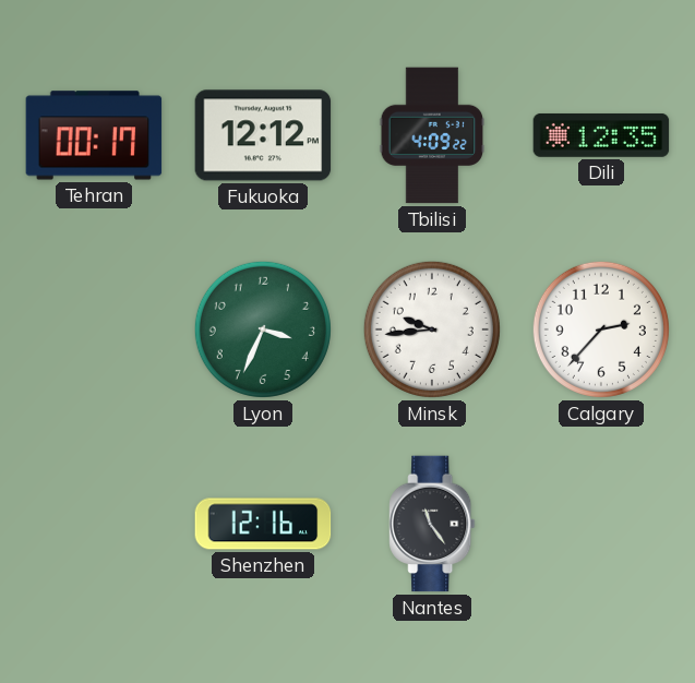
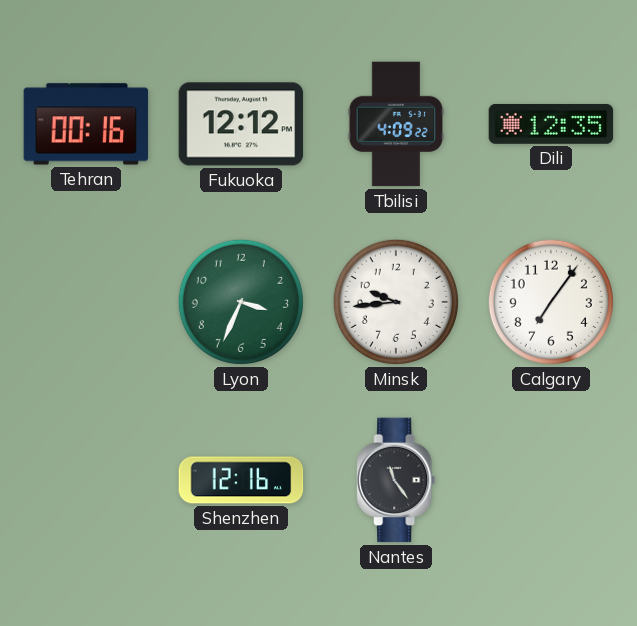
Tehran: 00:17 -> 00:16
Calgary: 2:37 -> 7:06
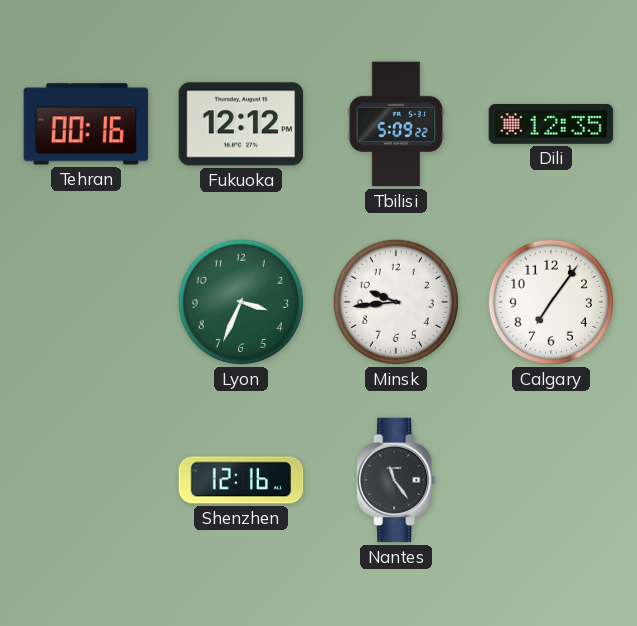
Tbilisi: 4:09 -> 5:09
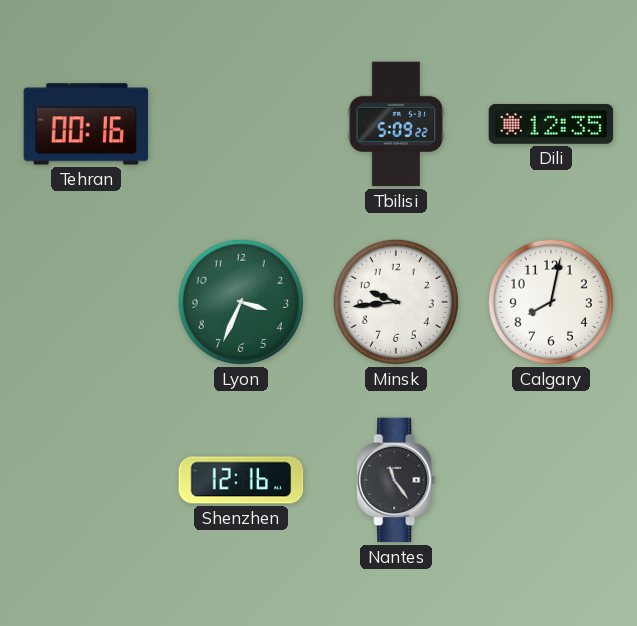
Fukuoka: 12:12 -> none
Calgary: 7:06 -> 8:02
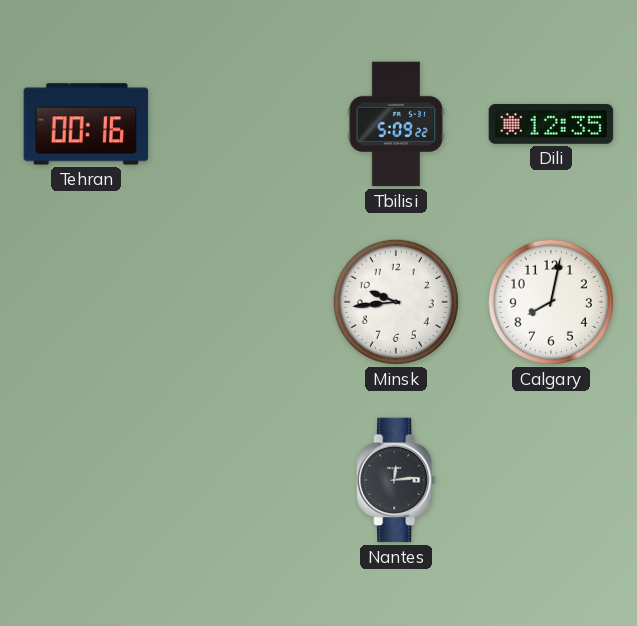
Lyon: 3:34 -> none
Shenzhen: 12:16 -> none
Nantes: 11:24 -> 12:14
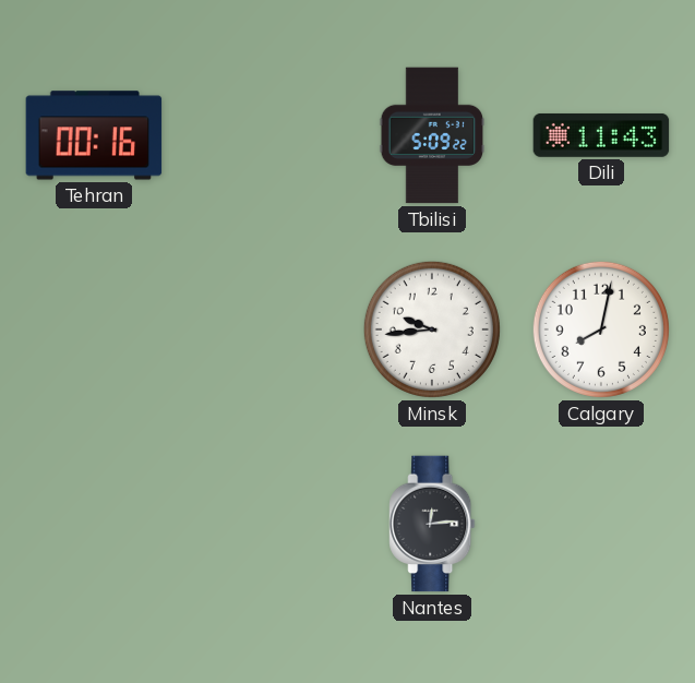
Dili: 12:35 -> 11:43
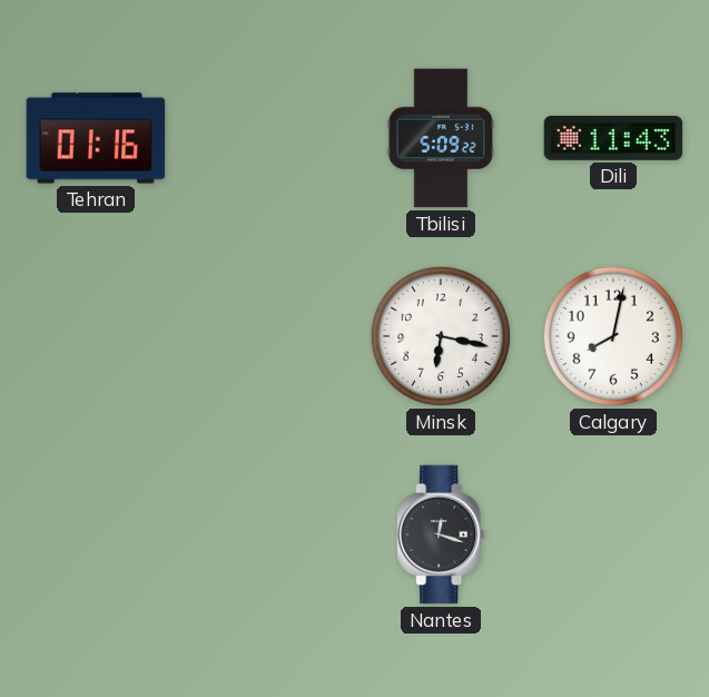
Tehran: 00:16 -> 01:16
Minsk: 9:44 -> 6:17
Nantes: 12:14 -> 12:18
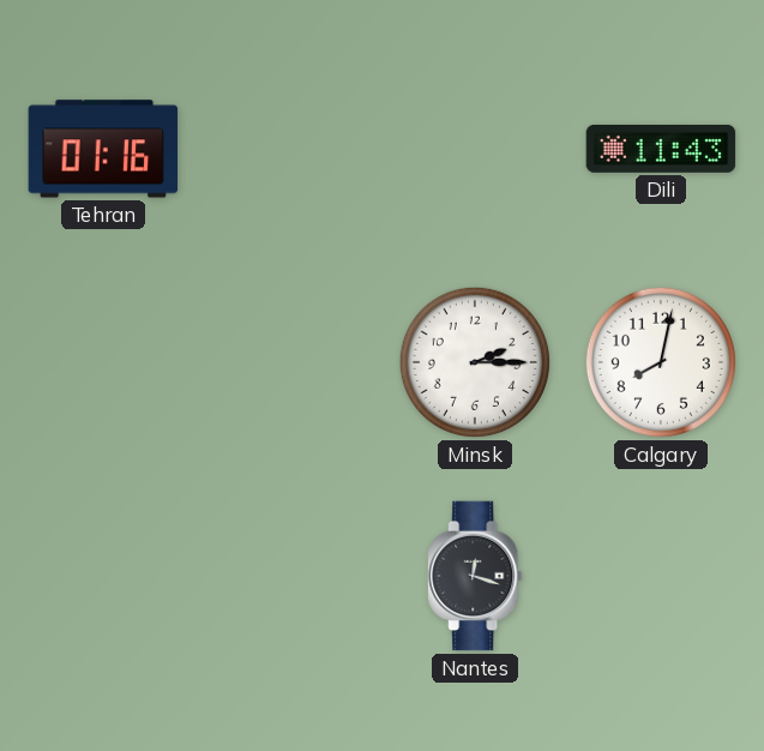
Tbilisi: 5:09 -> none
Minsk: 6:17 -> 2:15
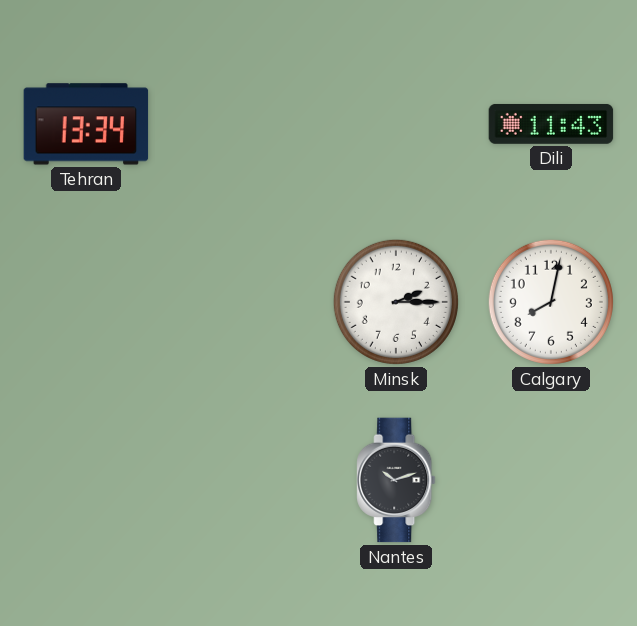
Tehran: 01:16 -> 13:34
Nantes: 12:18 -> 10:12
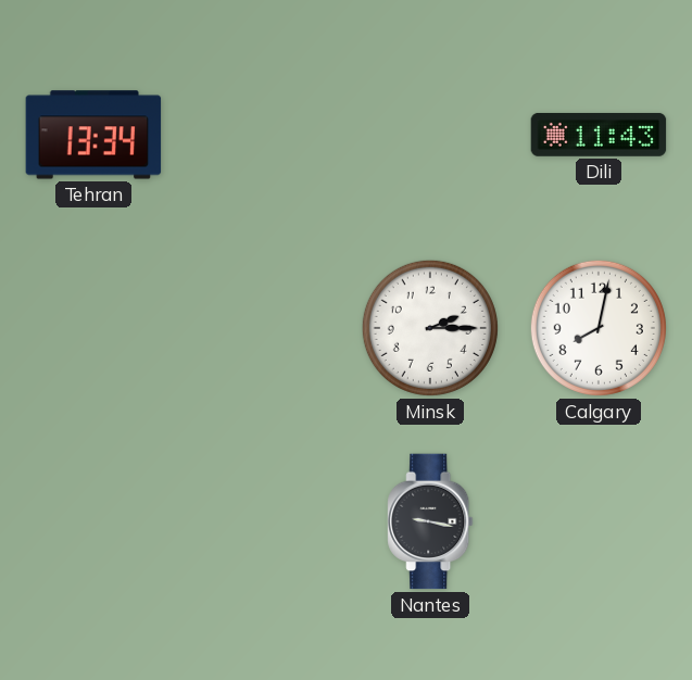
Nantes: 10:12 -> 9:17
